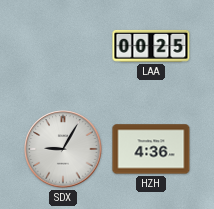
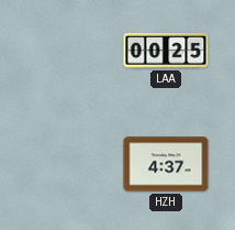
SDX: 9:05 -> none
HZH: 4:36 -> 4:37
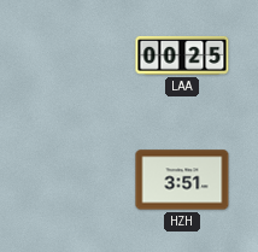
HZH: 4:37 -> 3:51
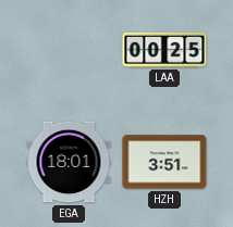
EGA: none -> 18:01
